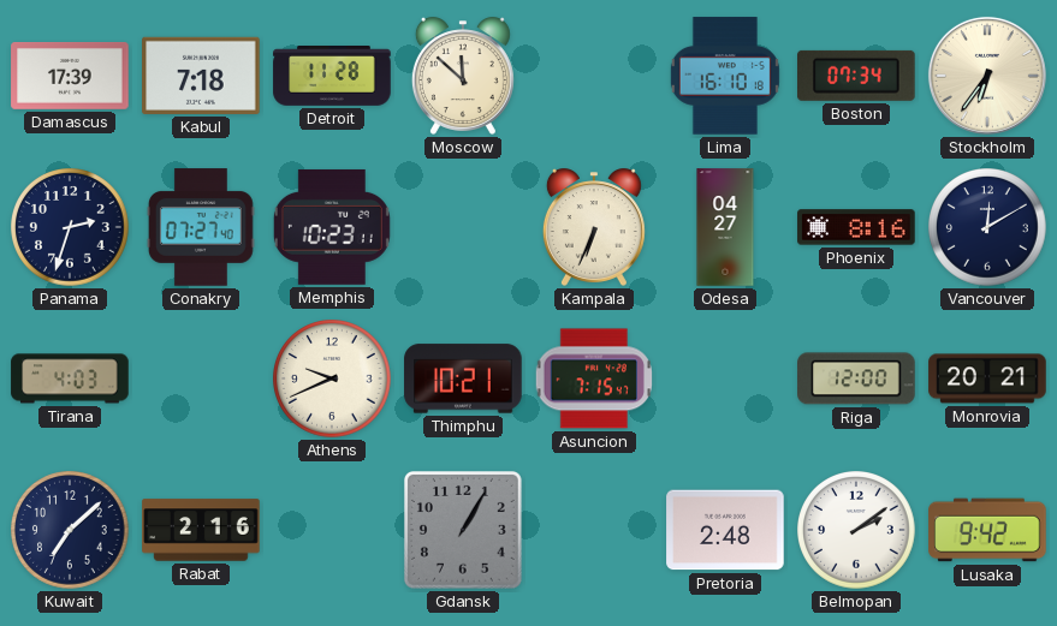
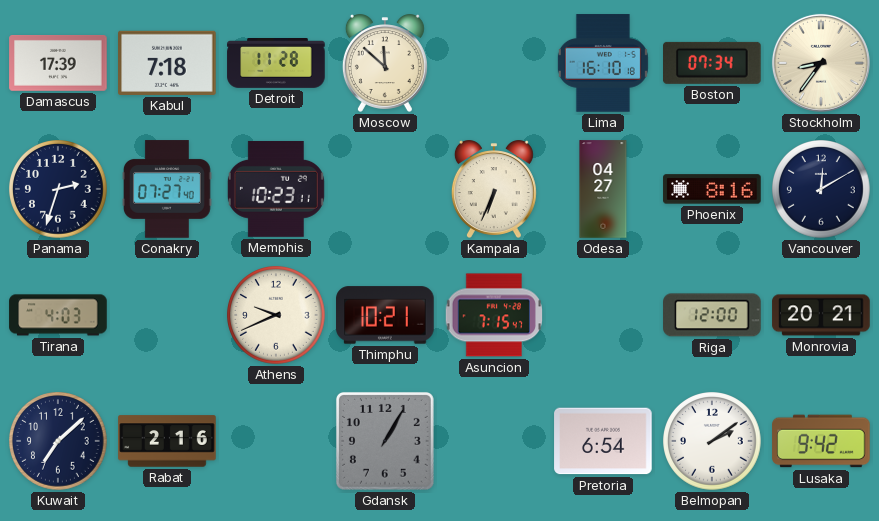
Stockholm: 6:36 -> 8:36
Pretoria: 2:48 -> 6:54
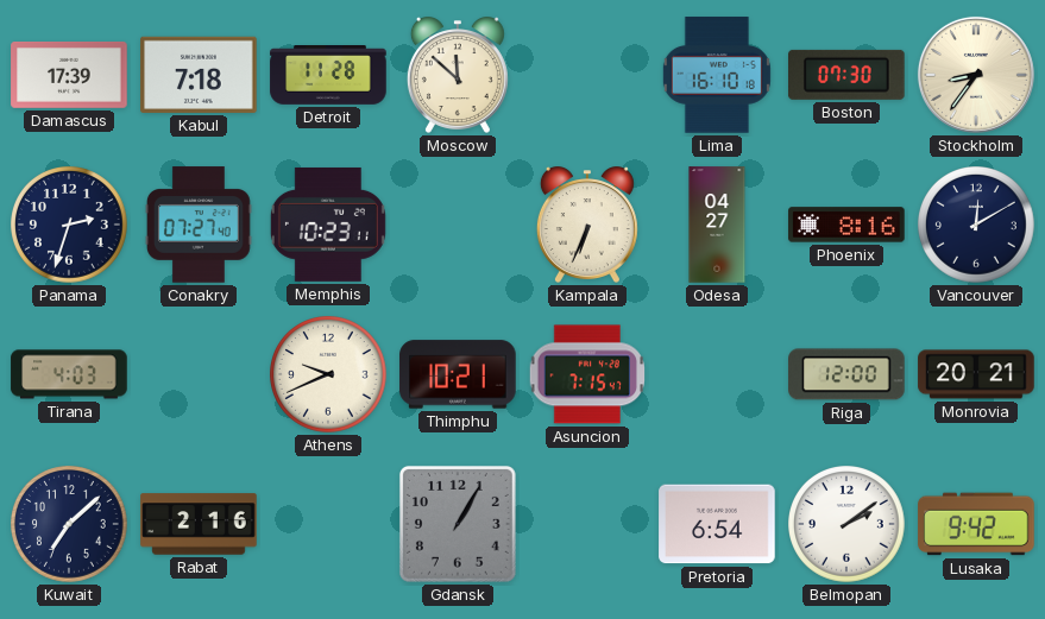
Boston: 07:34 -> 07:30
